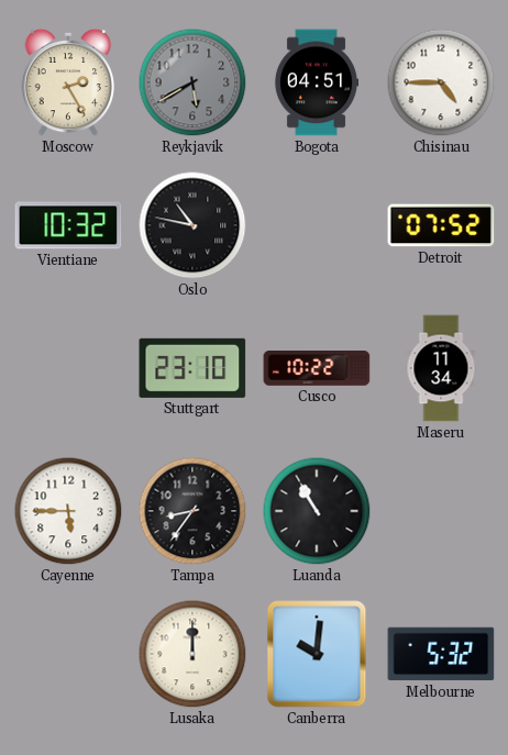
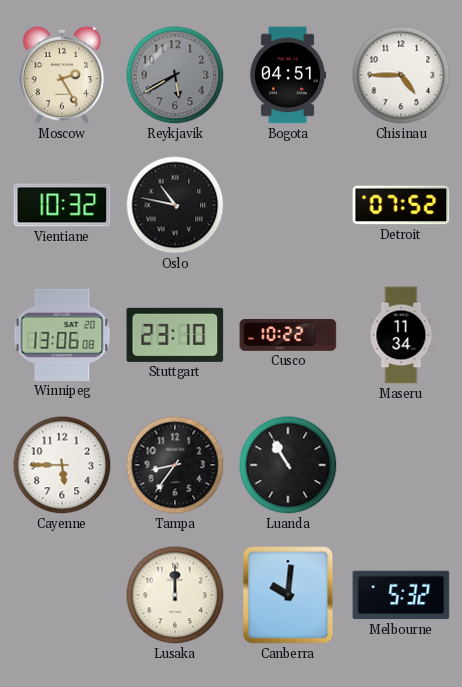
Winnipeg: none -> 13:06
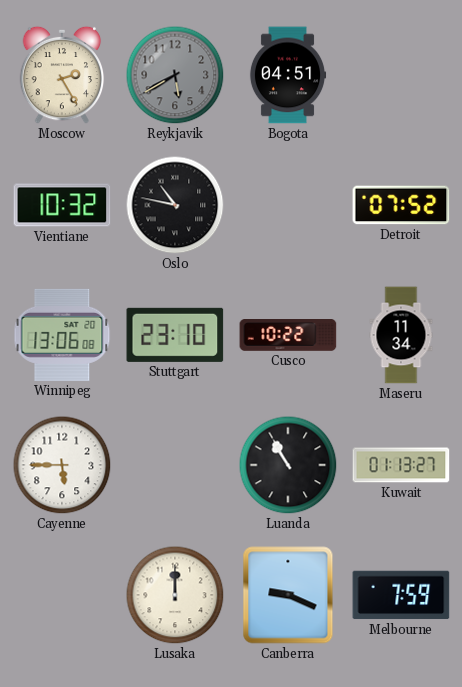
Chisinau: 4:45 -> none
Tampa: 8:36 -> none
Kuwait: none -> 01:13
Canberra: 10:01 -> 9:19
Melbourne: 5:32 -> 7:59
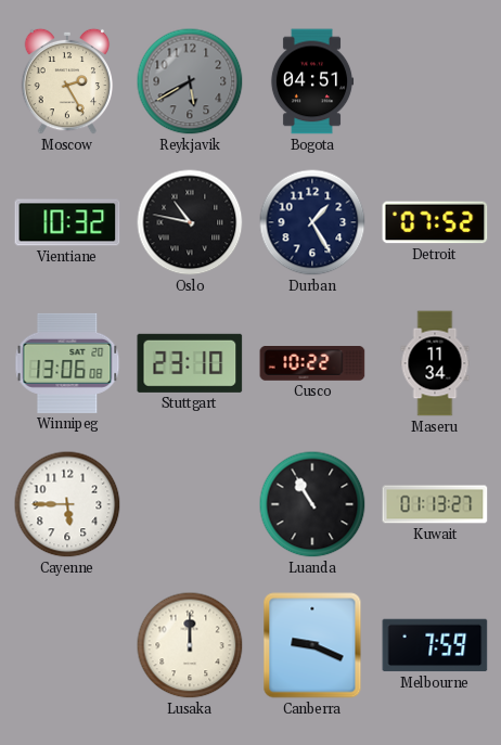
Durban: none -> 1:25
